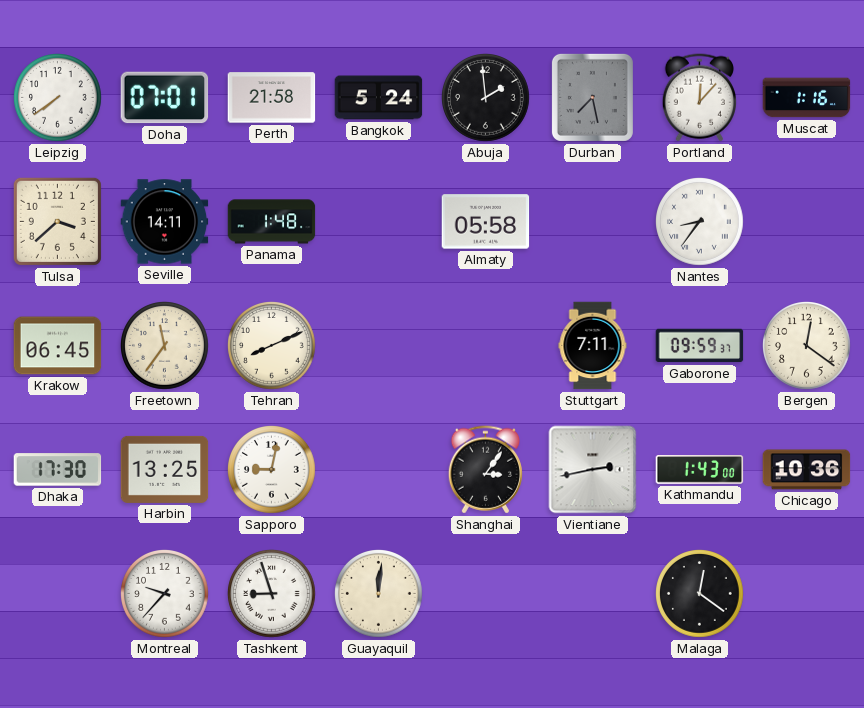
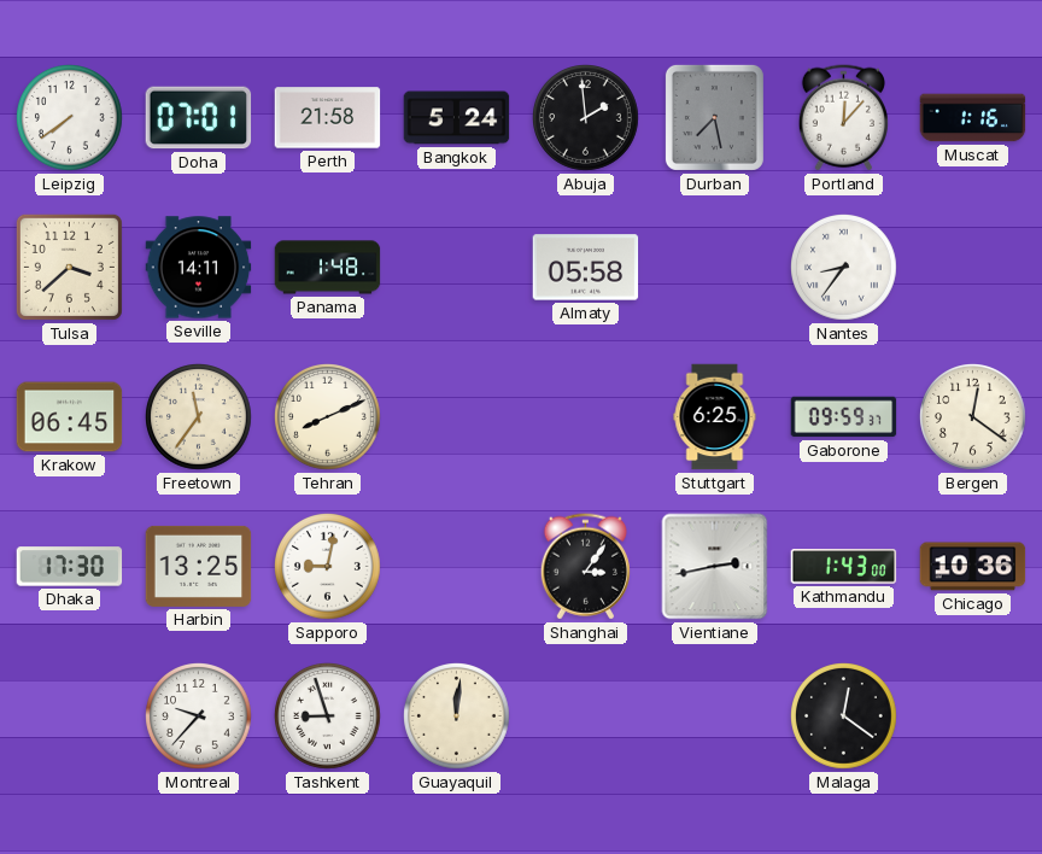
Stuttgart: 7:11 -> 6:25
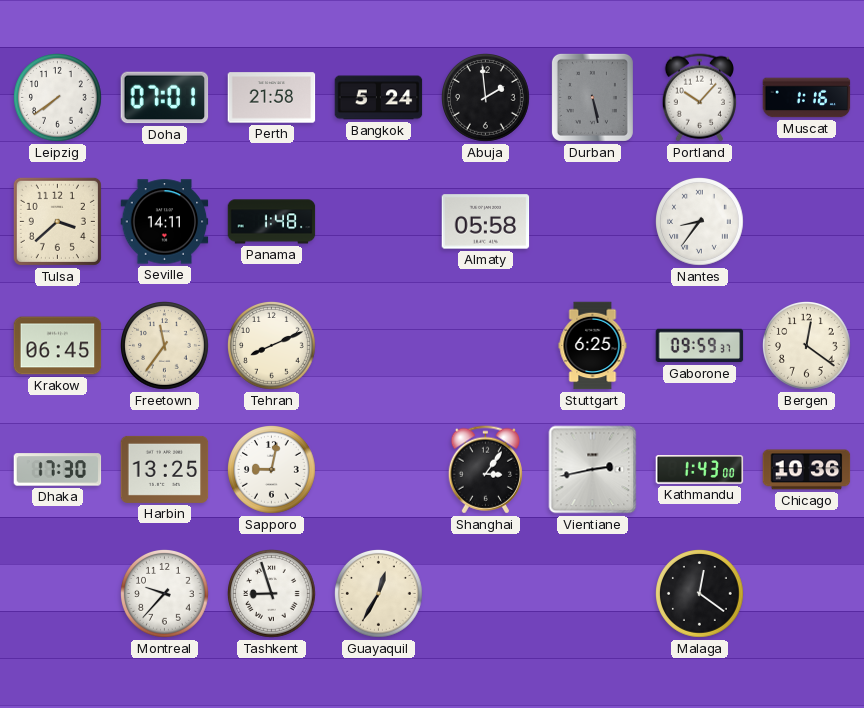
Durban: 7:28 -> 5:28
Portland: 12:07 -> 10:07
Guayaquil: 12:01 -> 12:35
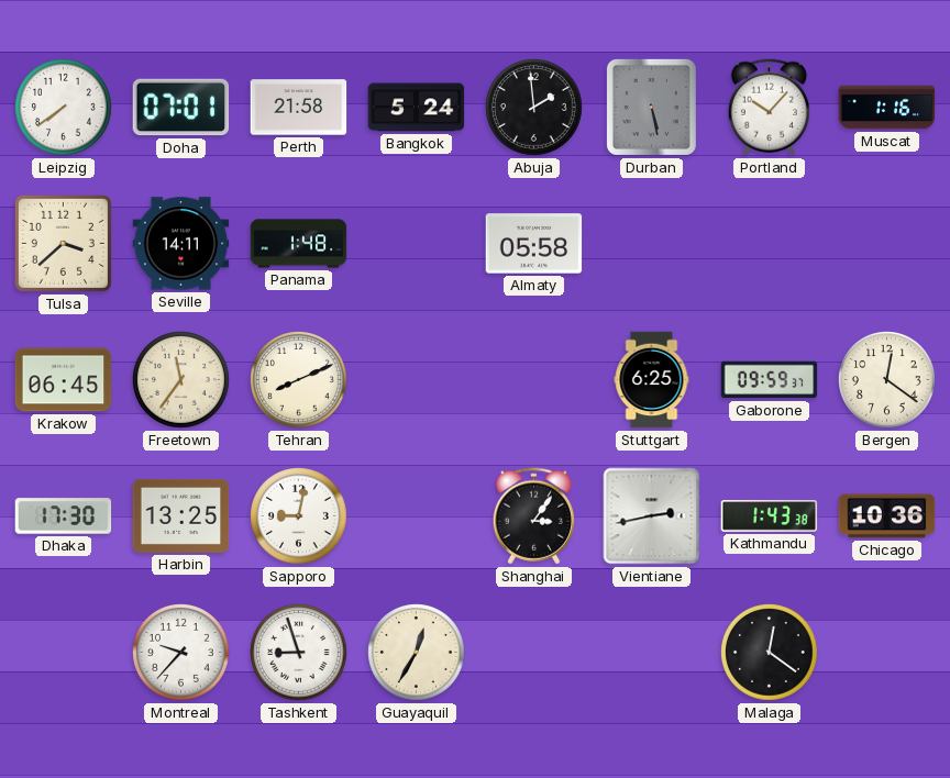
Nantes: 8:36 -> none
Kathmandu: 1:43:00 -> 1:43:38
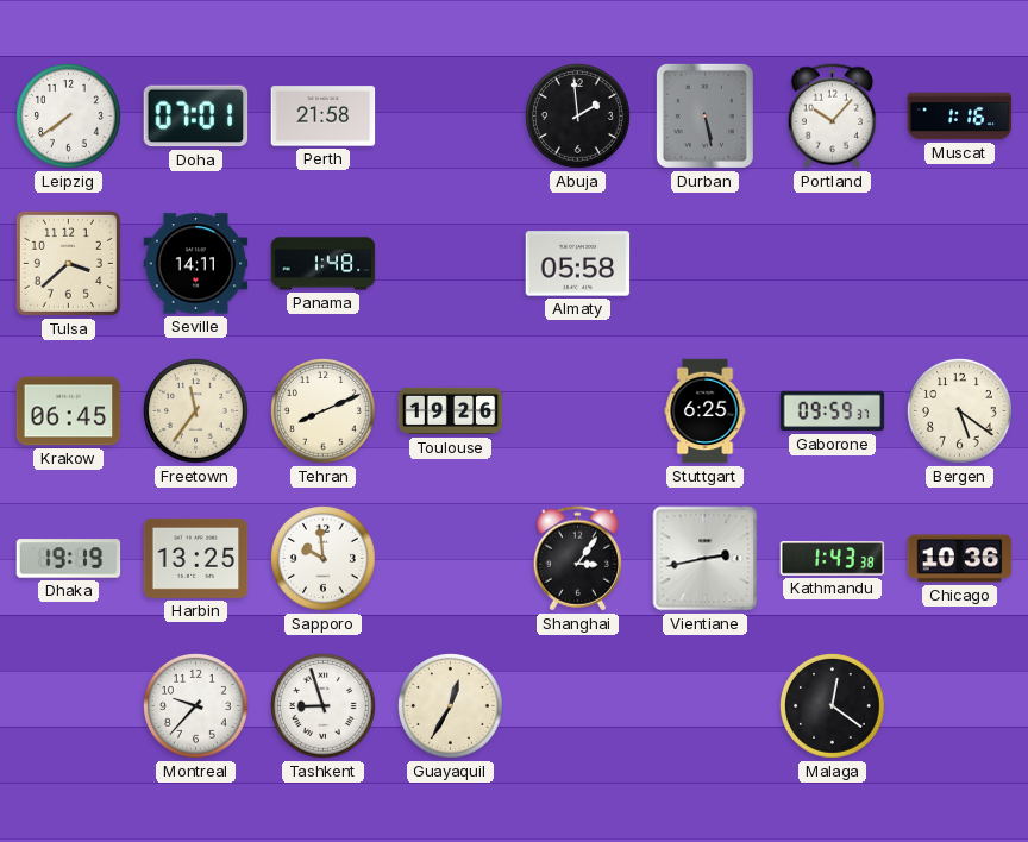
Bangkok: 5:24 -> none
Toulouse: none -> 19:26
Bergen: 12:21 -> 5:21
Dhaka: 17:30 -> 19:19
Sapporo: 9:02 -> 9:59
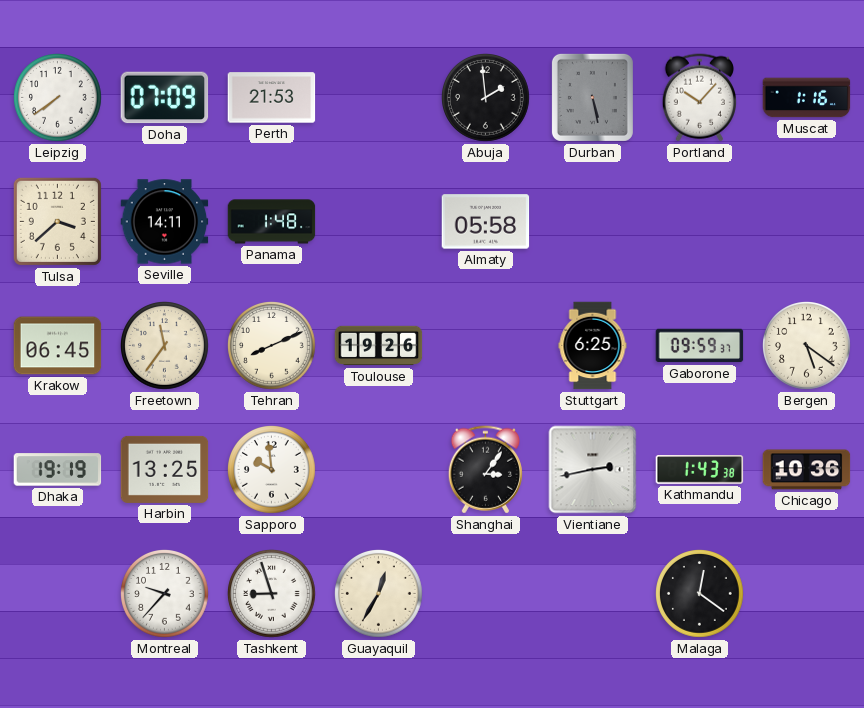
Doha: 07:01 -> 07:09
Perth: 21:58 -> 21:53
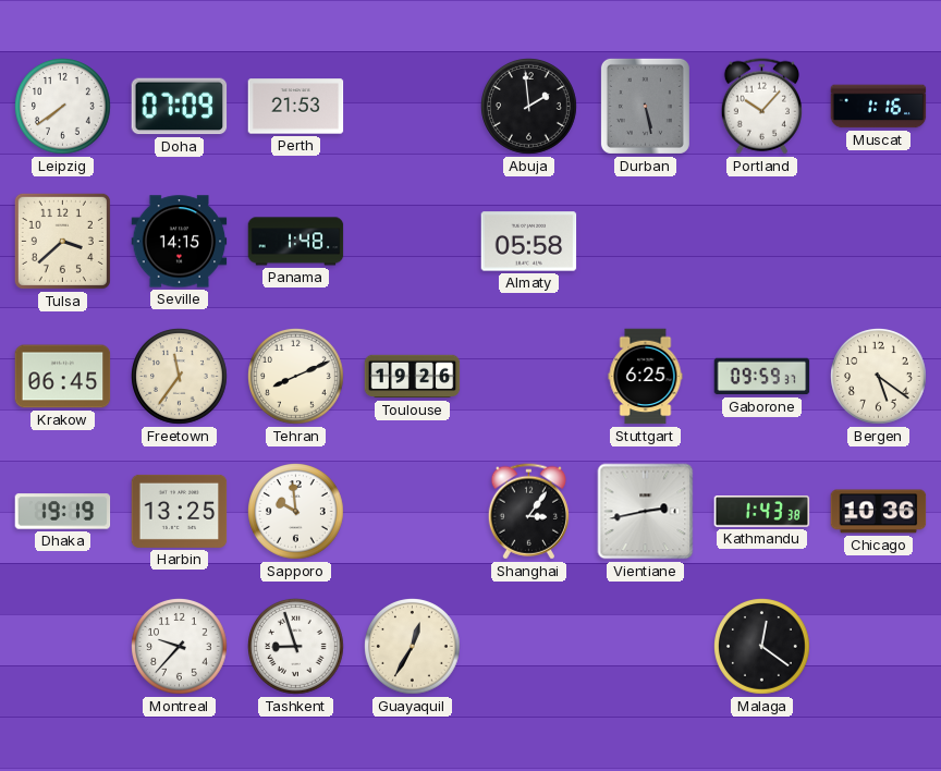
Seville: 14:11 -> 14:15
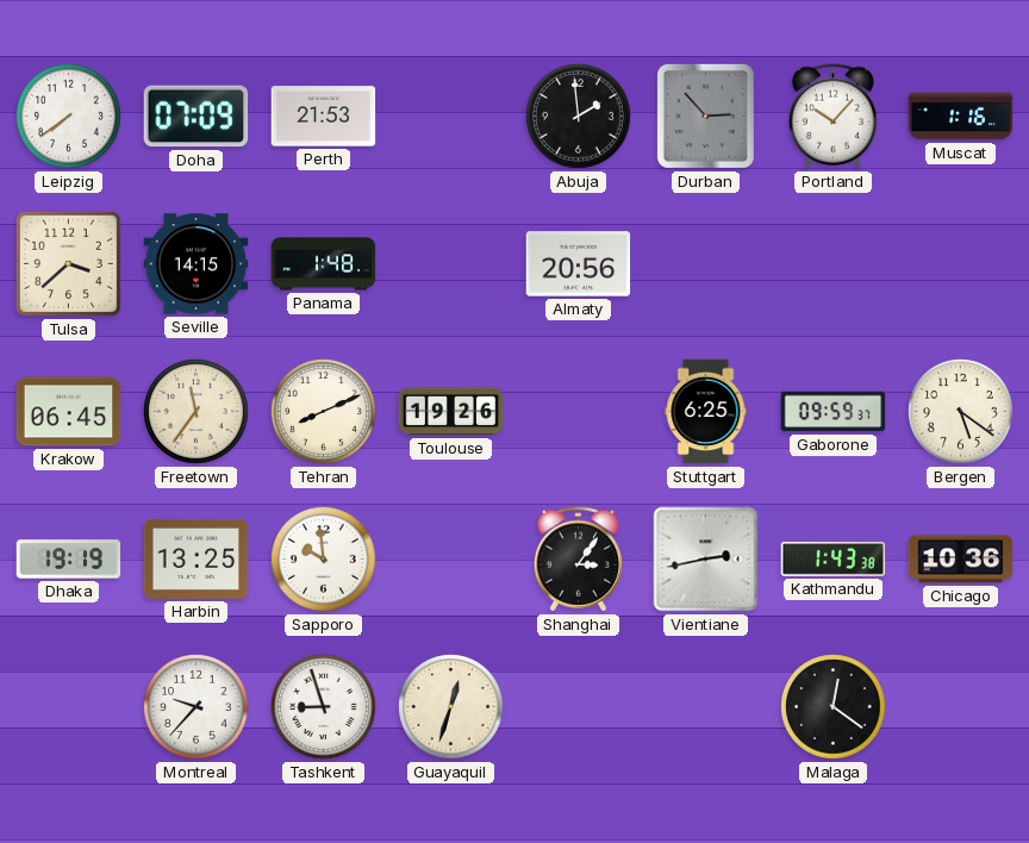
Durban: 5:28 -> 2:53
Almaty: 05:58 -> 20:56
Guayaquil: 12:35 -> 12:33
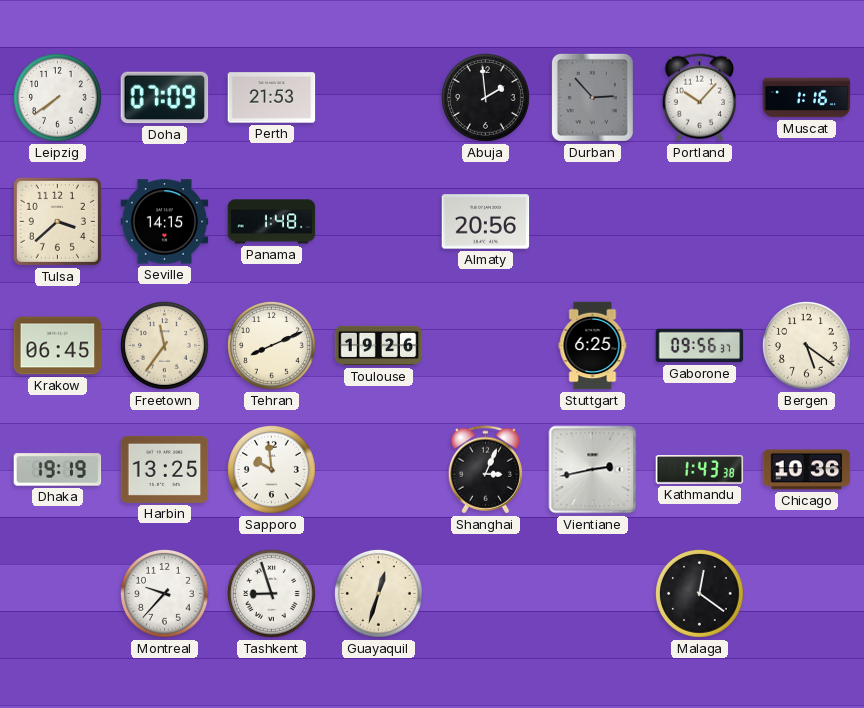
Gaborone: 09:59 -> 09:56
Shanghai: 3:06 -> 3:04
